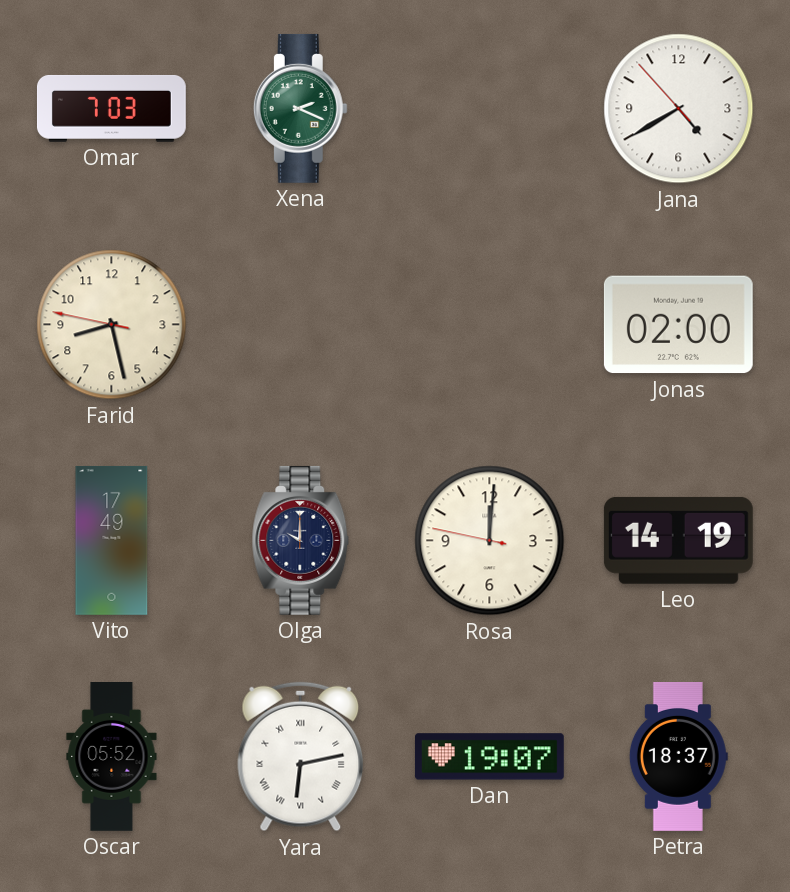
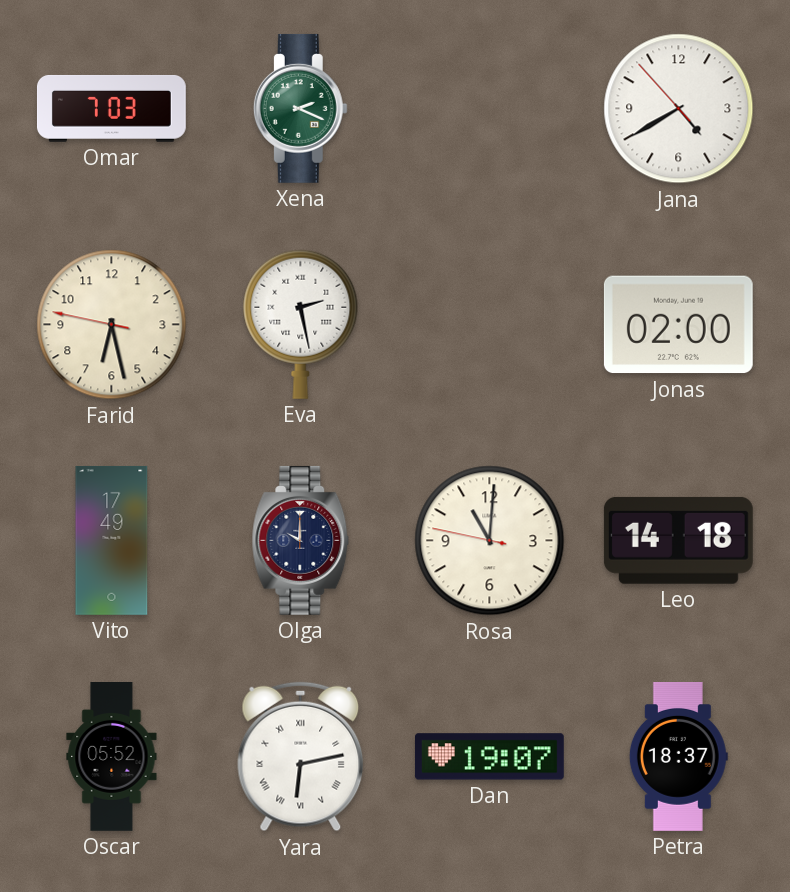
Farid: 8:27 -> 6:27
Eva: none -> 2:28
Rosa: 12:00 -> 11:00
Leo: 14:19 -> 14:18
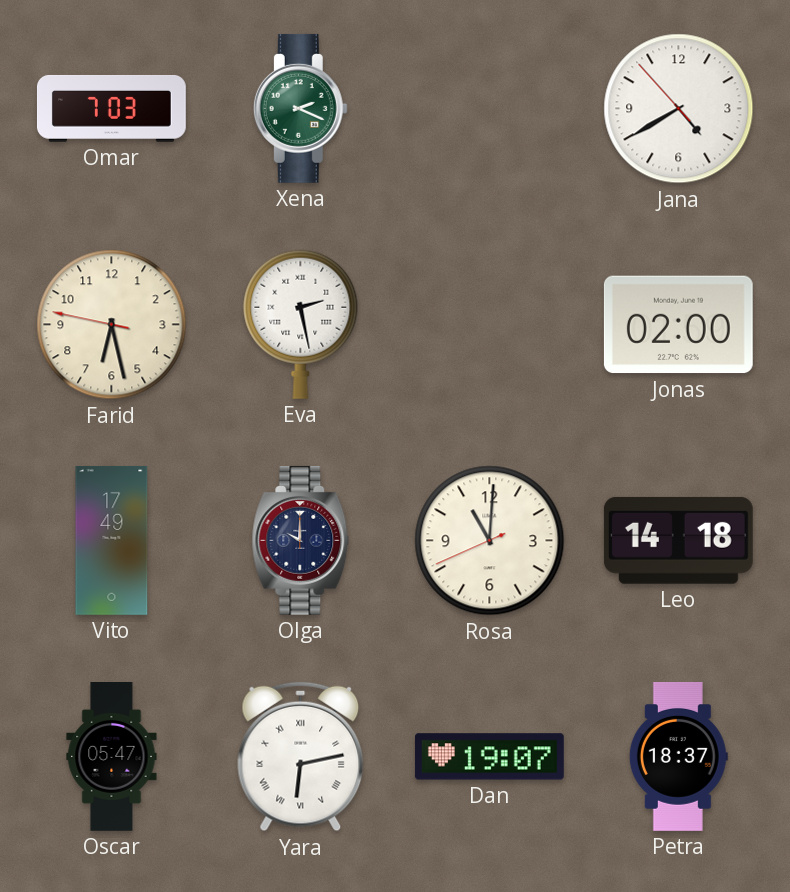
Rosa: 11:00:47 -> 11:00:41
Oscar: 05:52 -> 05:47
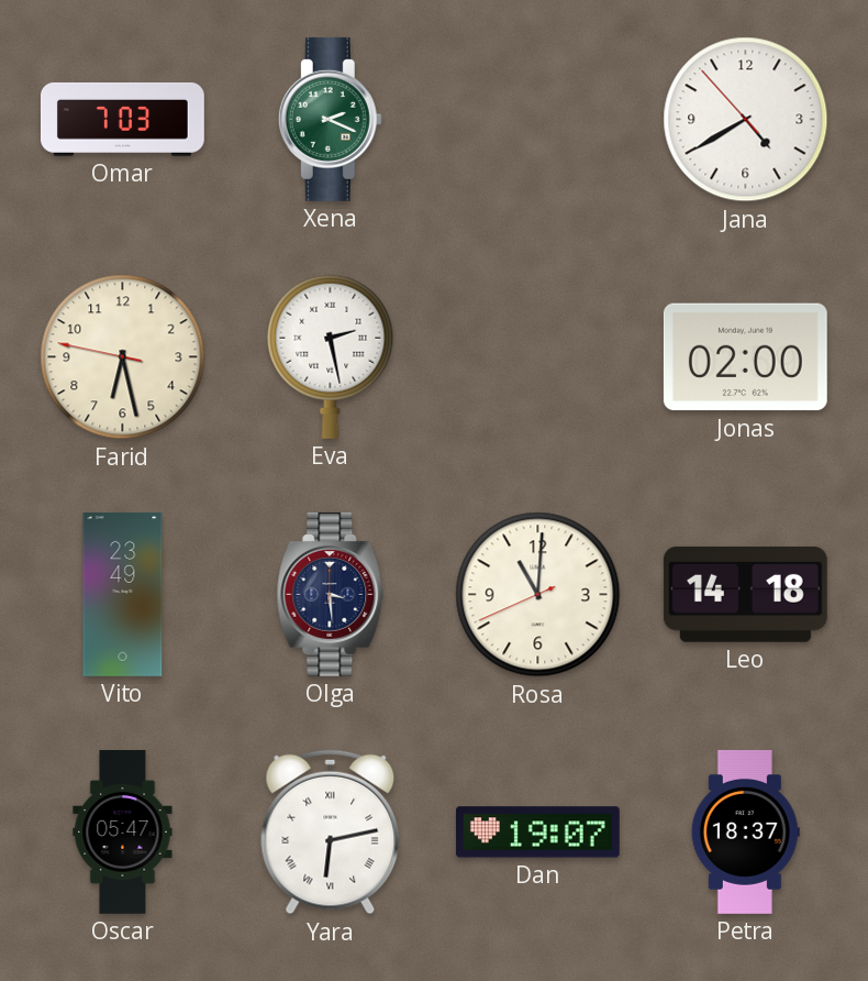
Vito: 17:49 -> 23:49
Olga: 10:00 -> 3:29
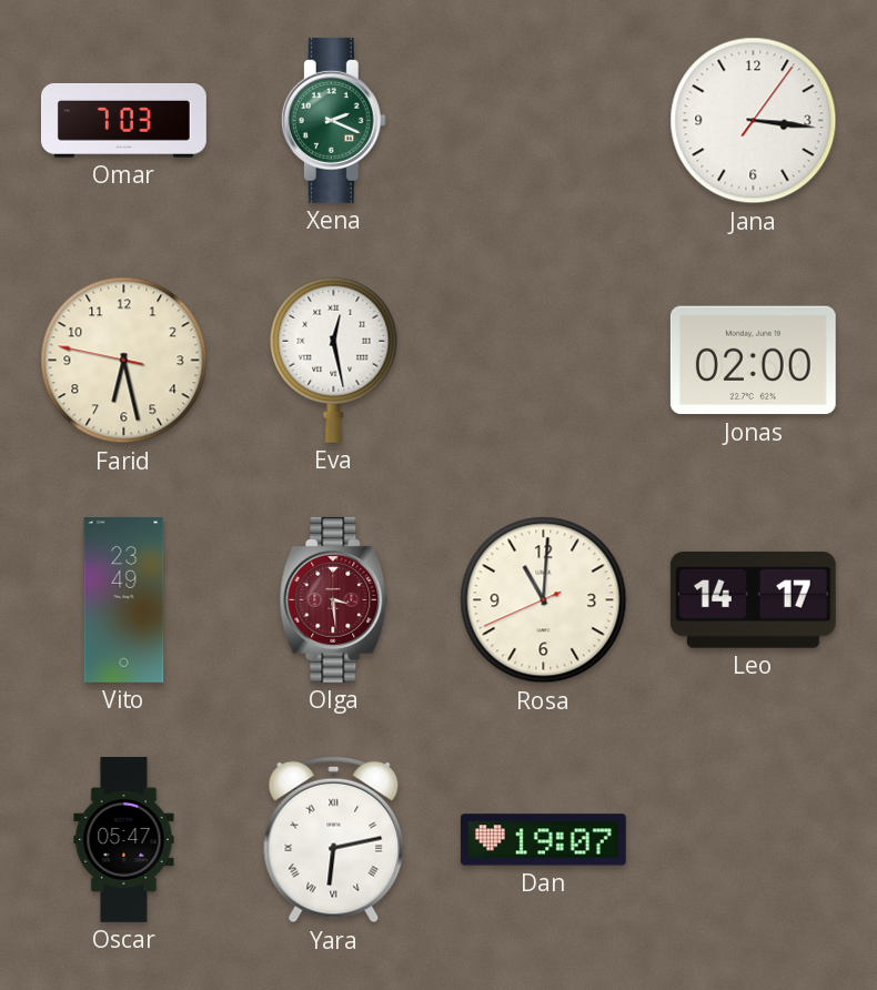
Jana: 4:39 -> 3:16
Eva: 2:28 -> 12:28
Olga dial: navy -> burgundy
Leo: 14:18 -> 14:17
Petra: 18:37 -> none
